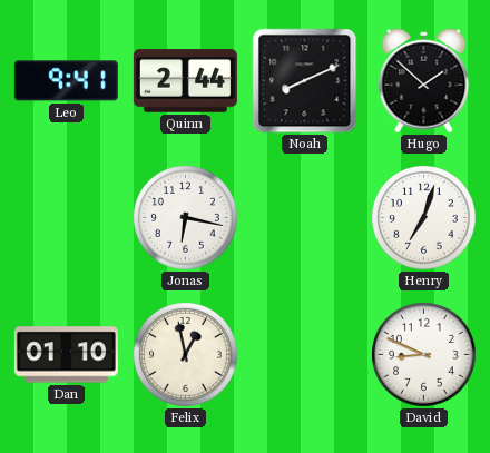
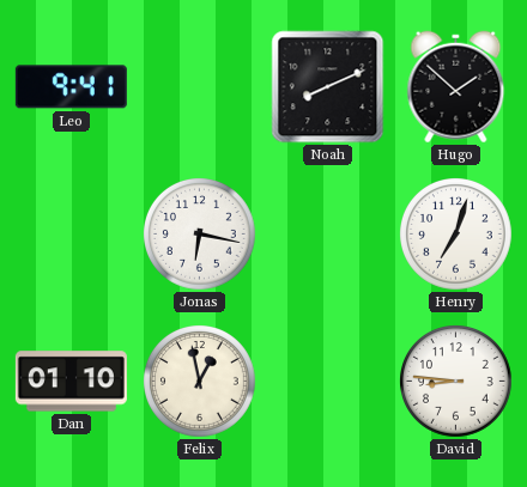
Quinn: 2:44 -> none
David: 8:49 -> 8:46
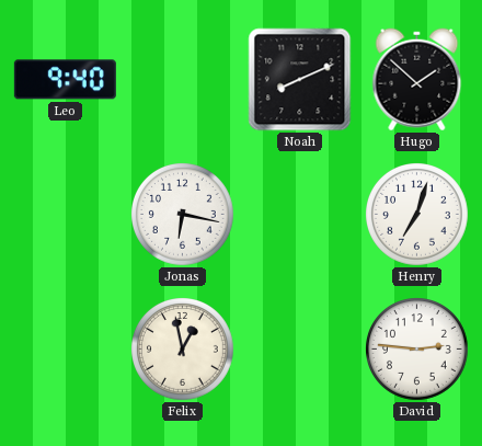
Leo: 9:41 -> 9:40
Dan: 01:10 -> none
David: 8:46 -> 2:46
